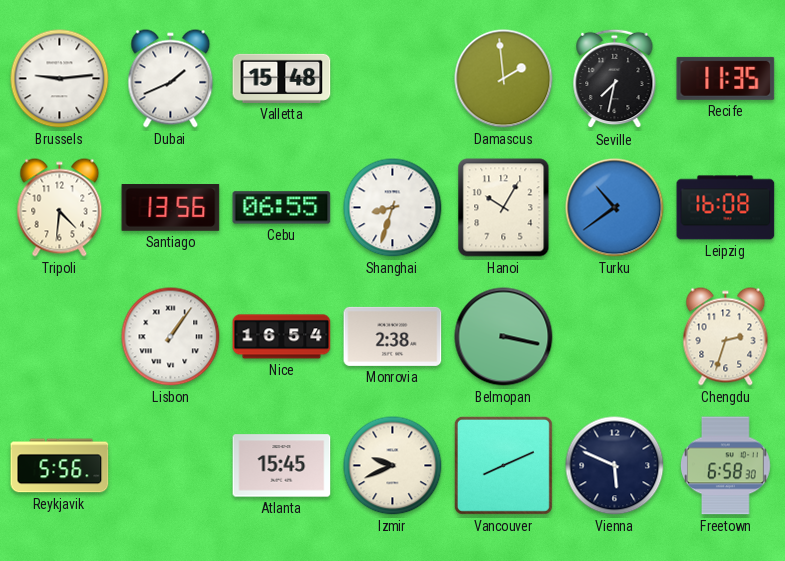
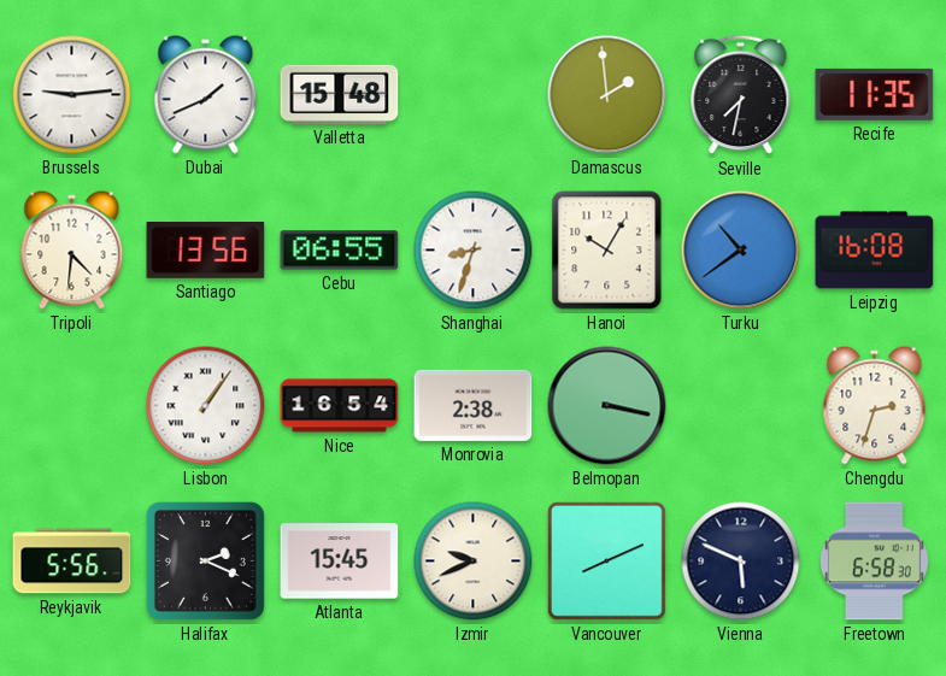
Halifax: none -> 2:19
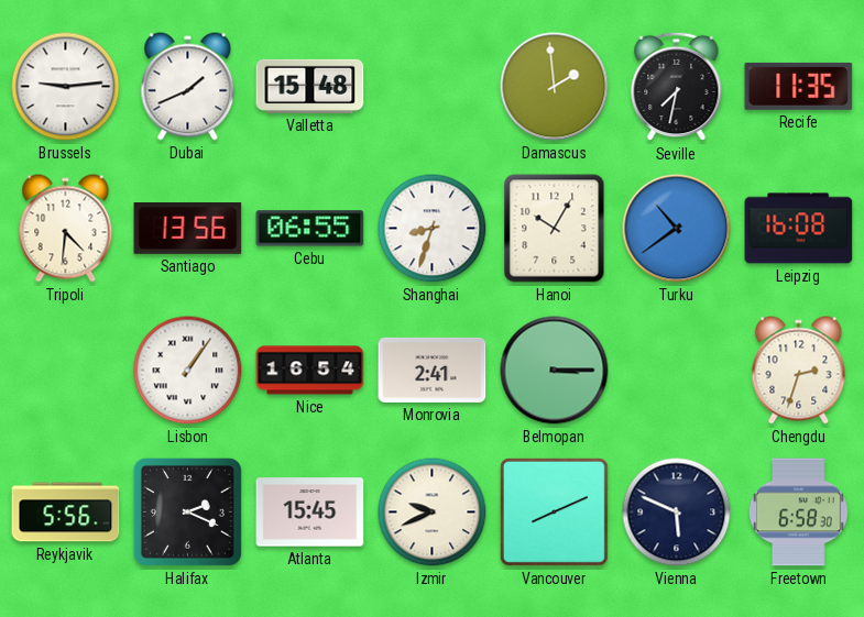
Monrovia: 2:38 -> 2:41
Belmopan: 3:17 -> 3:15
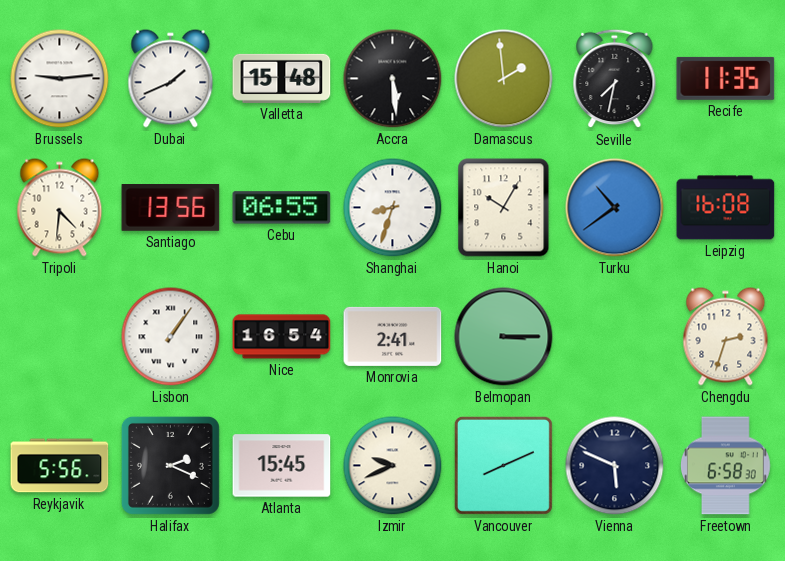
Accra: none -> 5:29
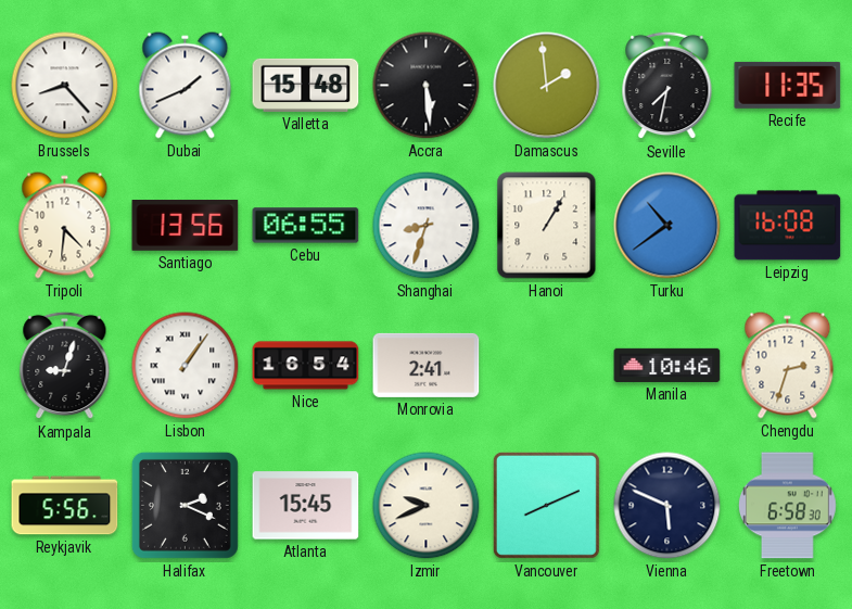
Brussels: 9:14 -> 8:23
Hanoi: 10:05 -> 1:05
Kampala: none -> 9:03
Belmopan: 3:15 -> none
Manila: none -> 10:46
